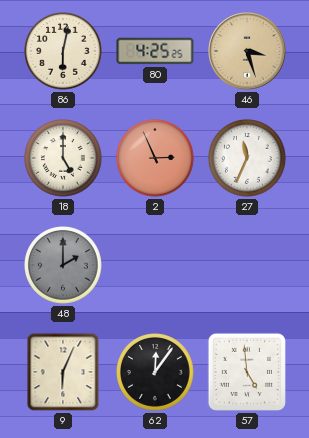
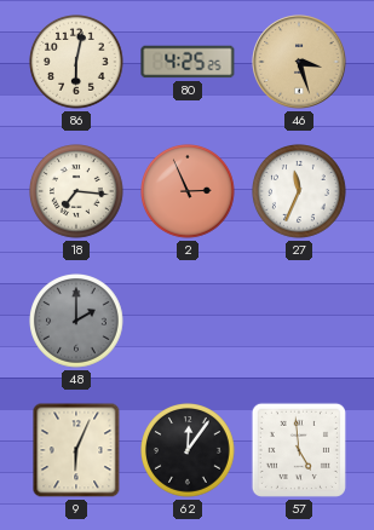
18: 5:00 -> 7:16
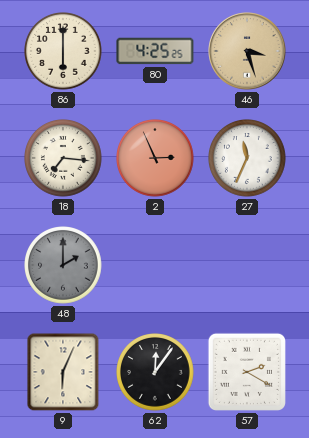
86: 6:02 -> 6:00
57: 4:59 -> 2:20
